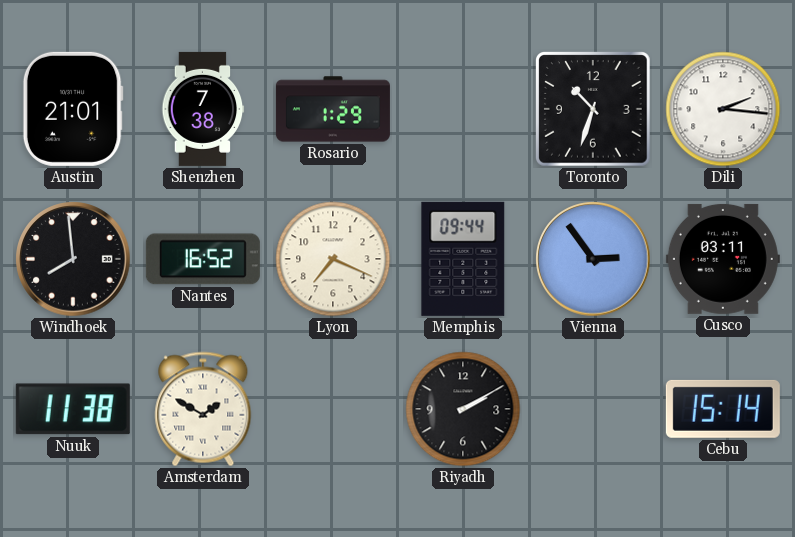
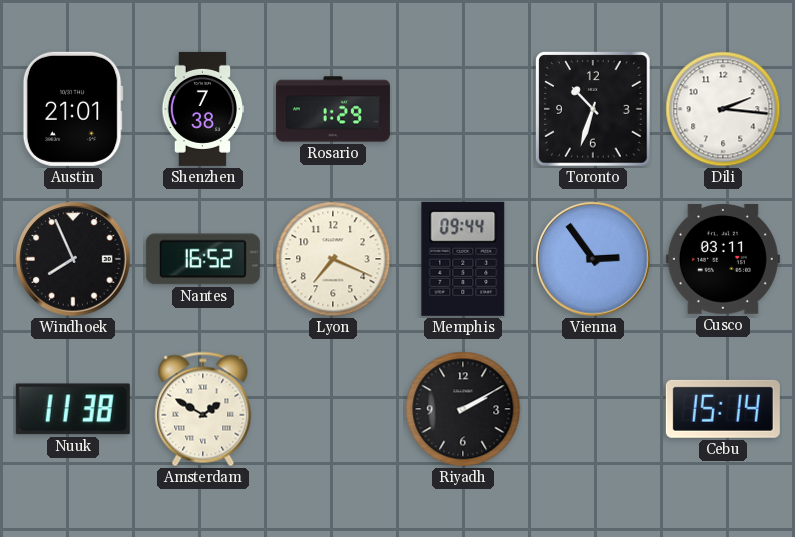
Windhoek: 7:59 -> 7:56
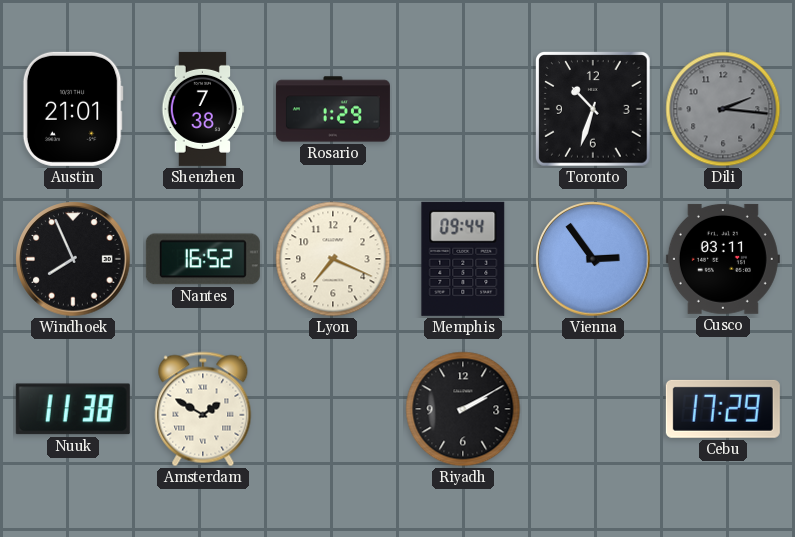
Dili dial: white -> grey
Cebu: 15:14 -> 17:29
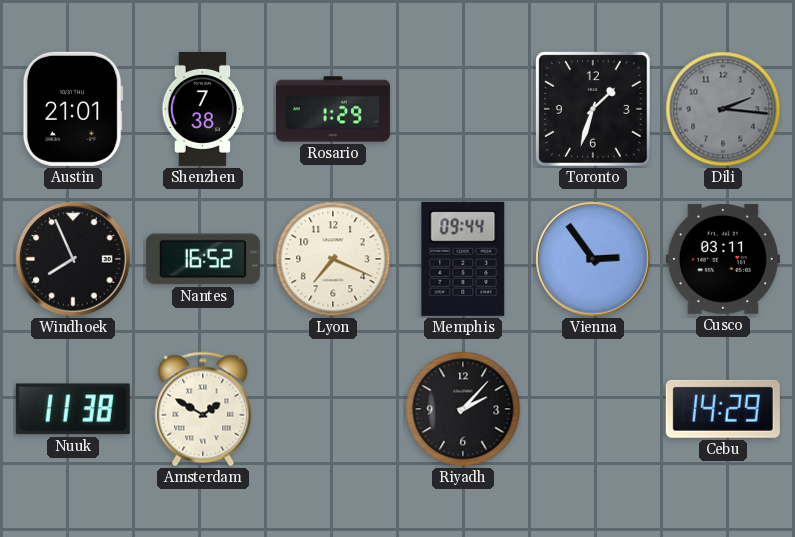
Toronto: 10:33 -> 1:33
Riyadh: 2:10 -> 2:07
Cebu: 17:29 -> 14:29
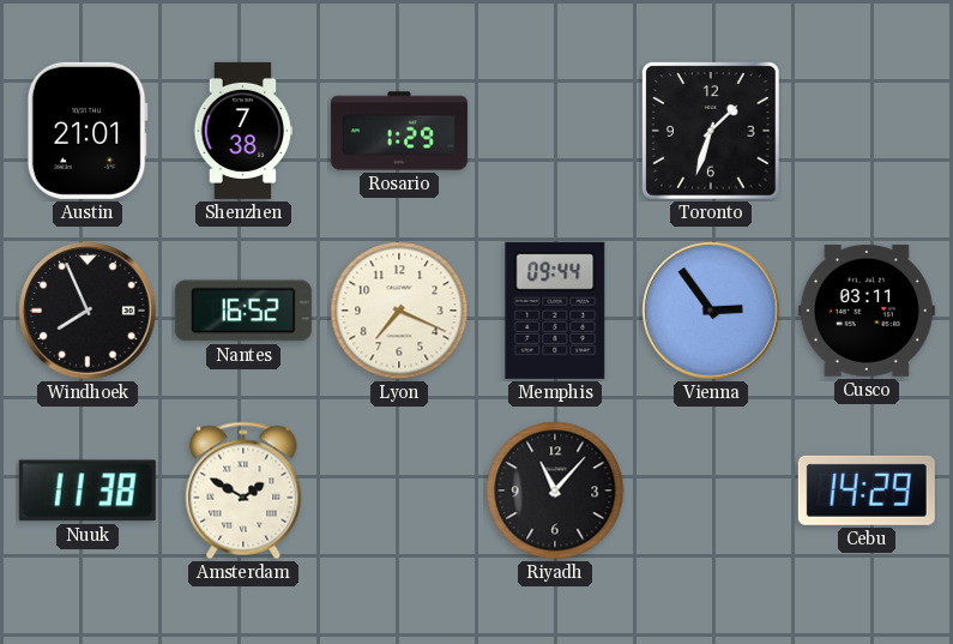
Dili: 2:16 -> none
Riyadh: 2:07 -> 11:07
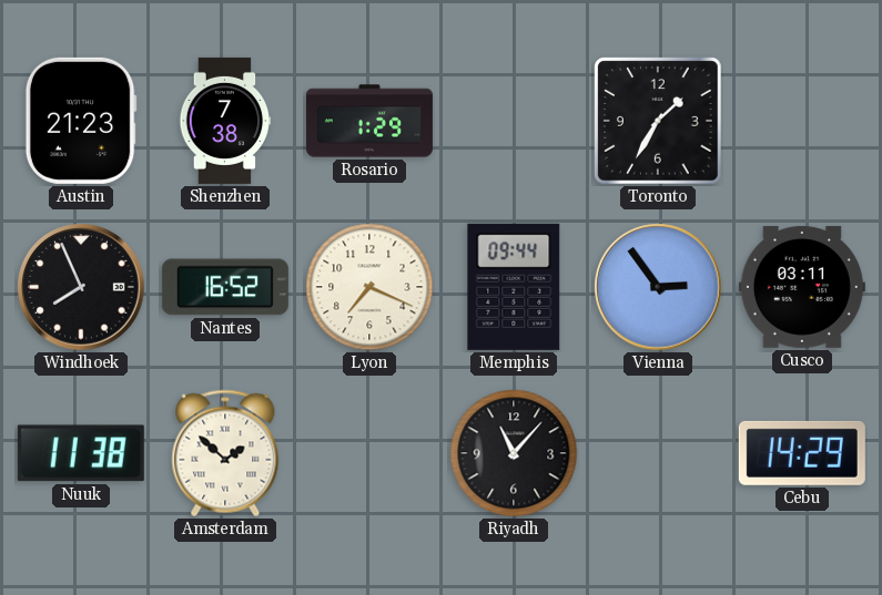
Austin: 21:01 -> 21:23
Toronto: 1:33 -> 1:35
Amsterdam: 1:50 -> 1:52
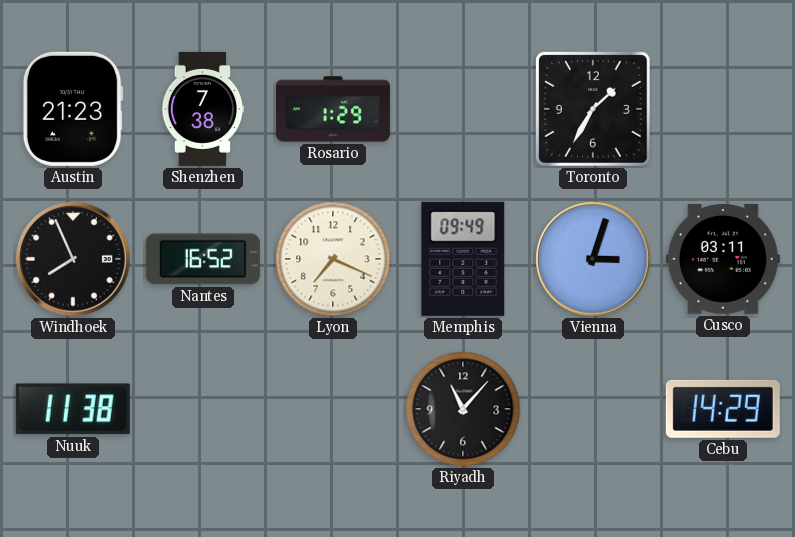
Memphis: 09:44 -> 09:49
Vienna: 2:54 -> 3:03
Amsterdam: 1:52 -> none
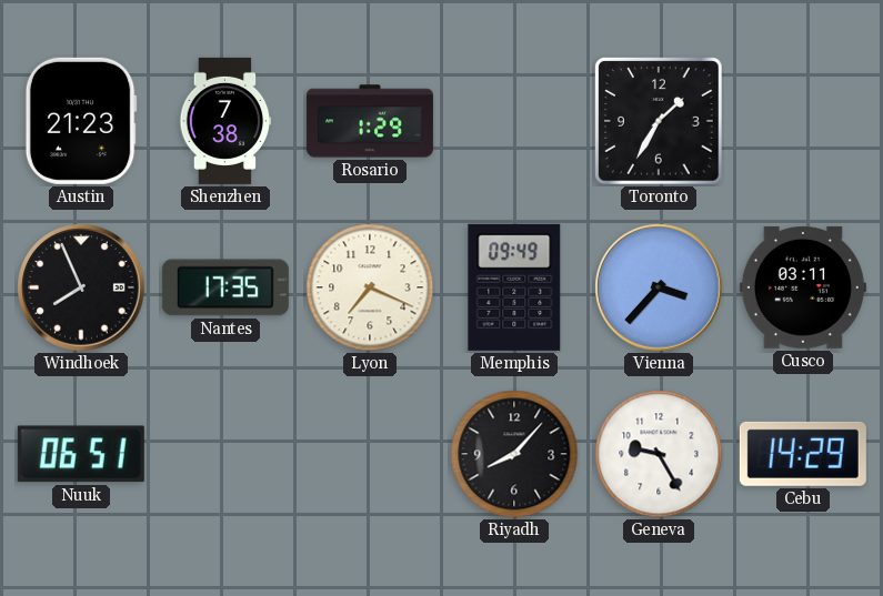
Nantes: 16:52 -> 17:35
Vienna: 3:03 -> 3:37
Nuuk: 11:38 -> 06:51
Riyadh: 11:07 -> 8:07
Geneva: none -> 9:25
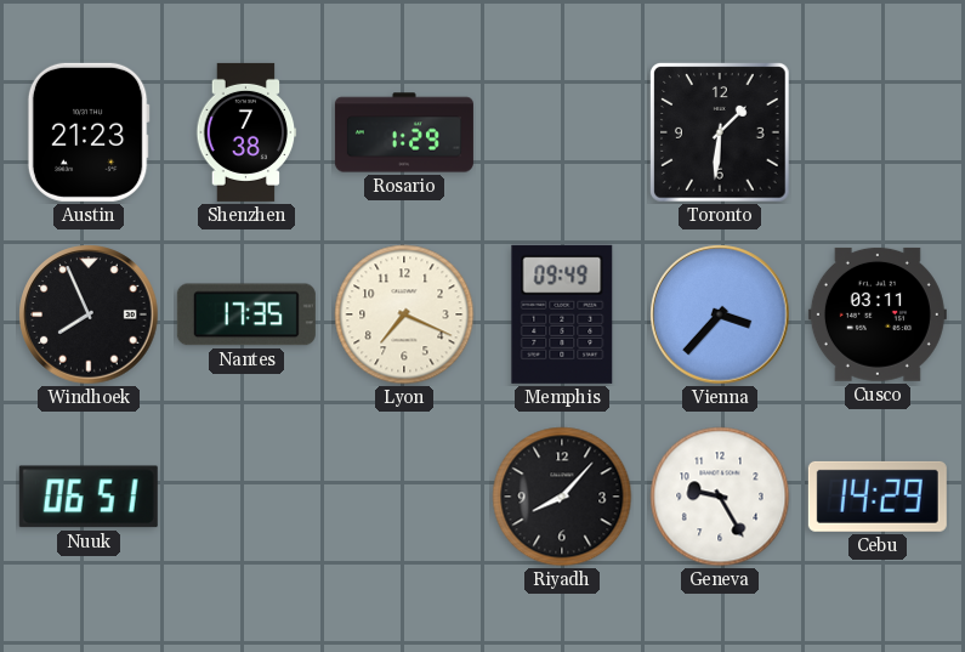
Toronto: 1:35 -> 1:31
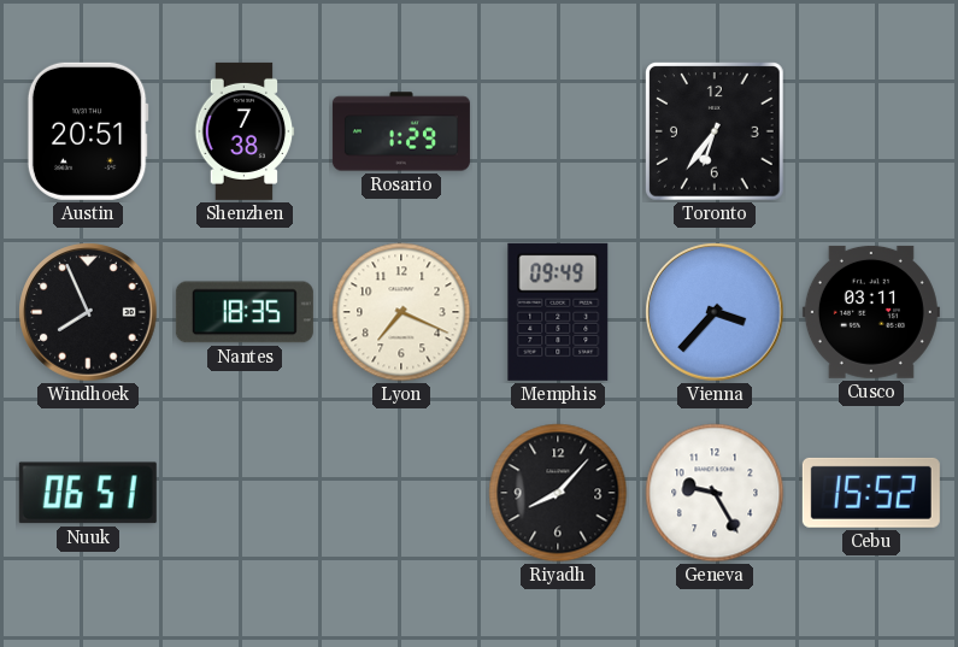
Austin: 21:23 -> 20:51
Toronto: 1:31 -> 6:36
Nantes: 17:35 -> 18:35
Cebu: 14:29 -> 15:52
